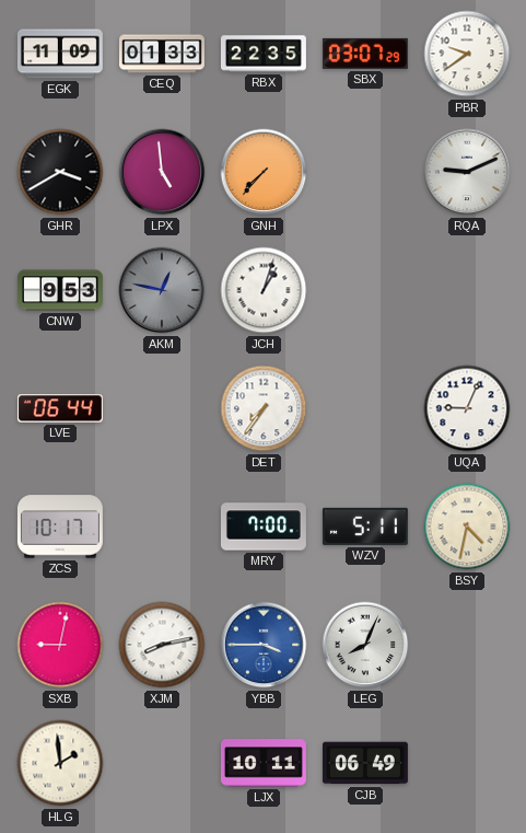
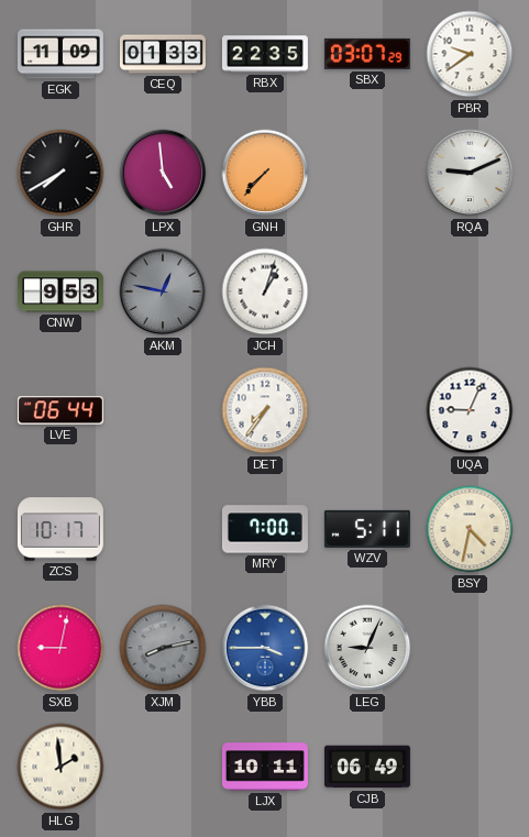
GHR: 3:40 -> 7:40
XJM dial: white -> grey
LEG: 8:04 -> 9:04
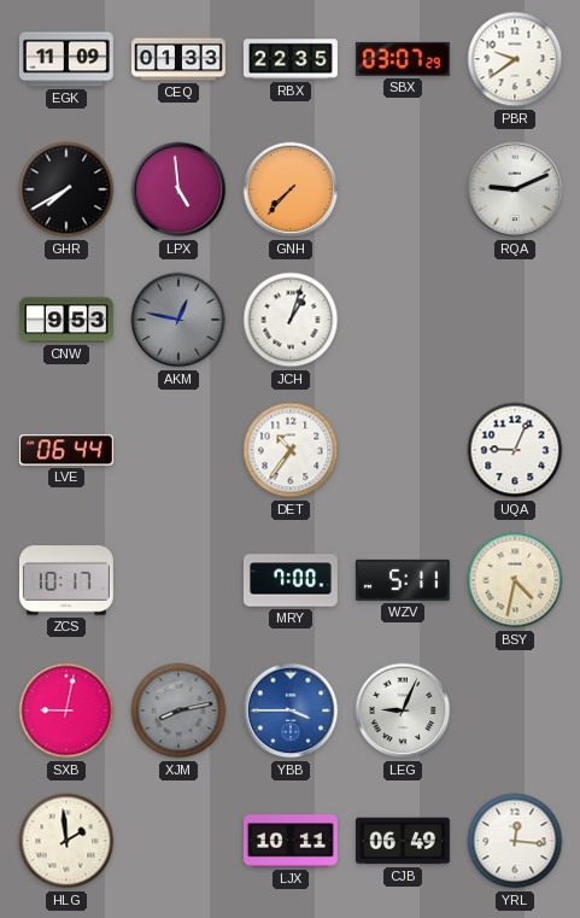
DET: 7:36 -> 10:36
YRL: none -> 12:16
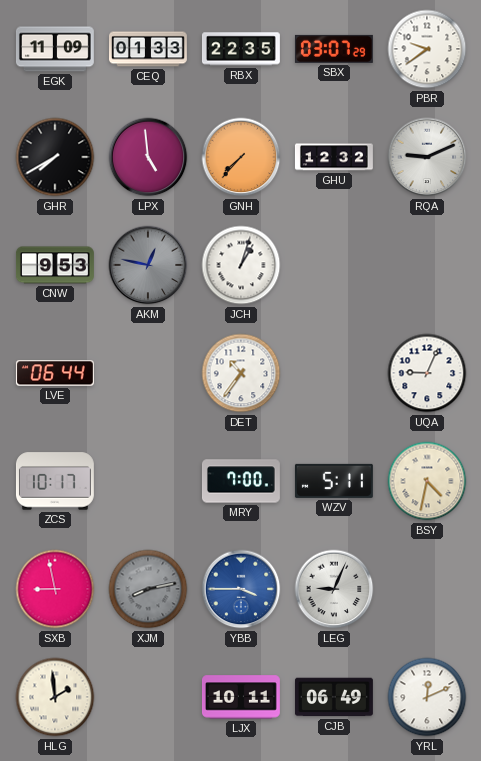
GHU: none -> 12:32
SXB: 9:02 -> 8:58
YRL: 12:16 -> 12:11
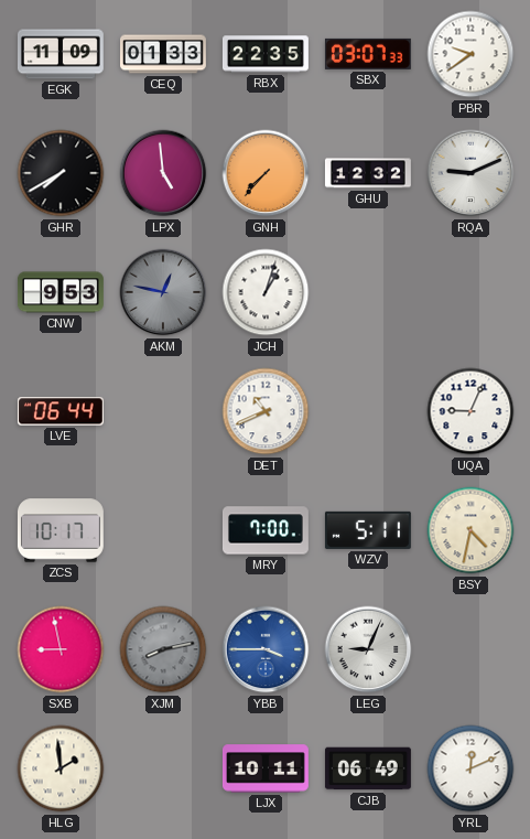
SBX: 03:07:29 -> 03:07:33
DET: 10:36 -> 10:41
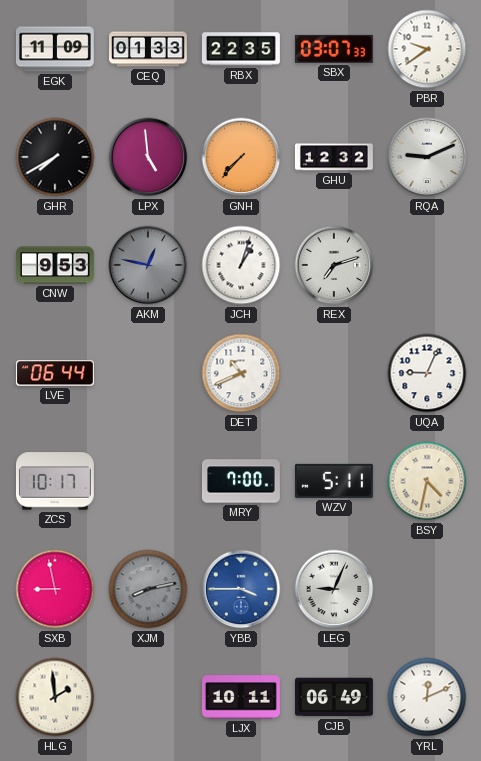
REX: none -> 7:12
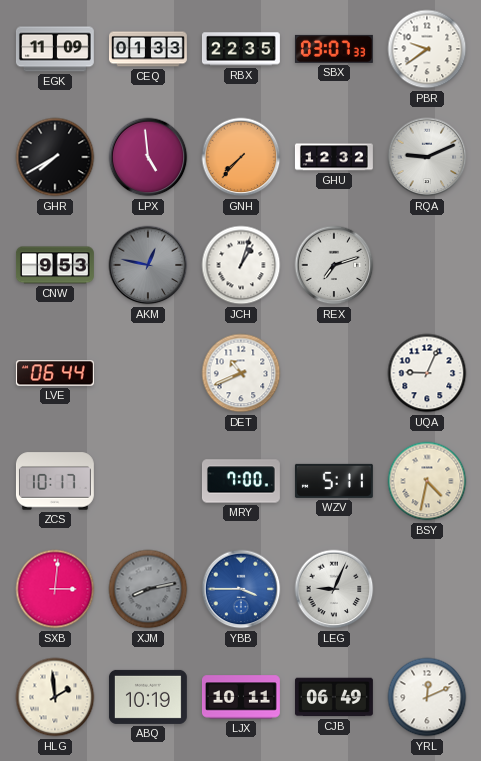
SXB: 8:58 -> 3:01
ABQ: none -> 10:19
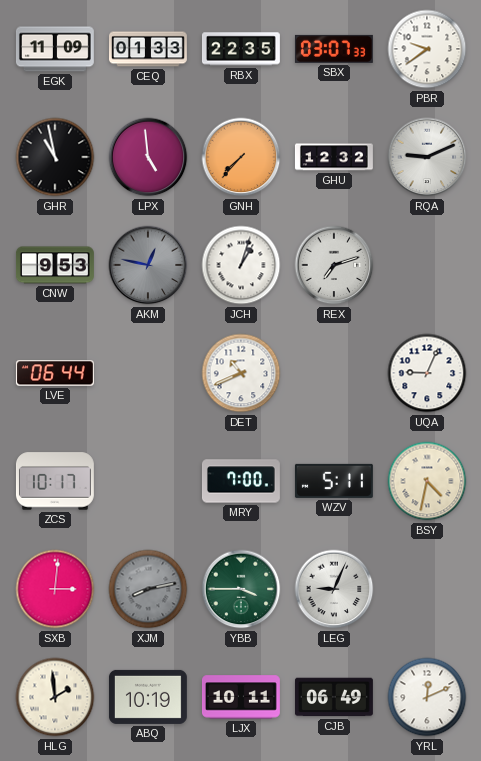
GHR: 7:40 -> 10:58
YBB dial: blue -> green
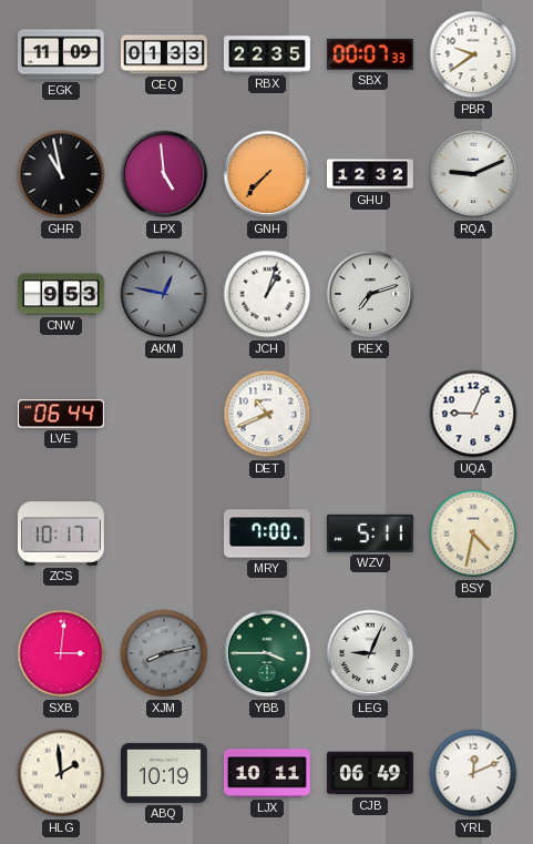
SBX: 03:07 -> 00:07
